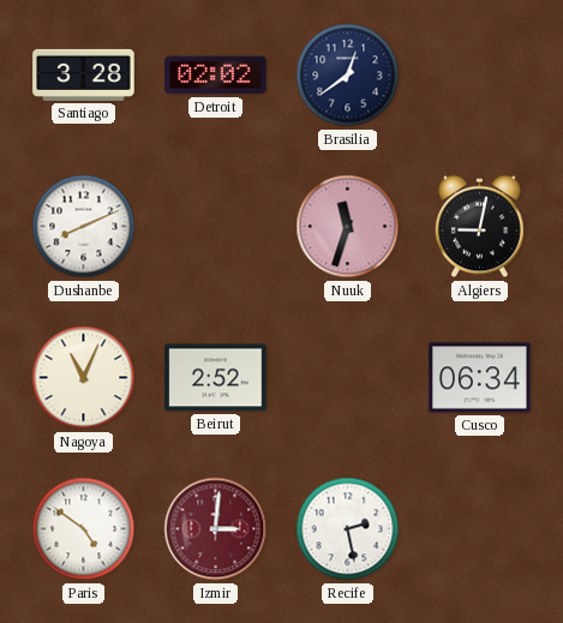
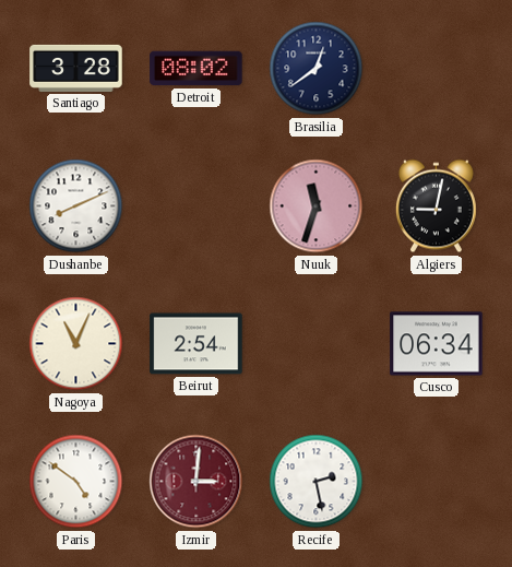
Detroit: 02:02 -> 08:02
Beirut: 2:52 -> 2:54
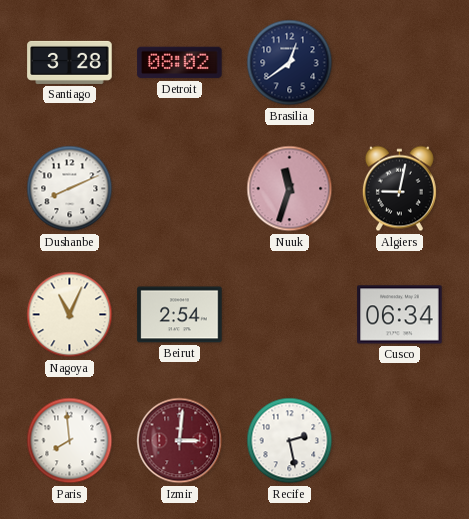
Paris: 4:51 -> 7:59
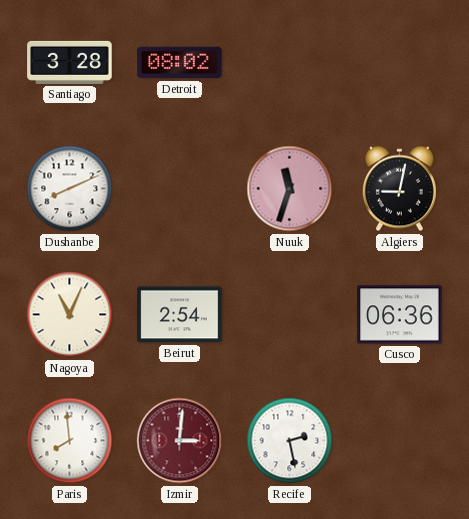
Brasilia: 12:39 -> none
Cusco: 06:34 -> 06:36
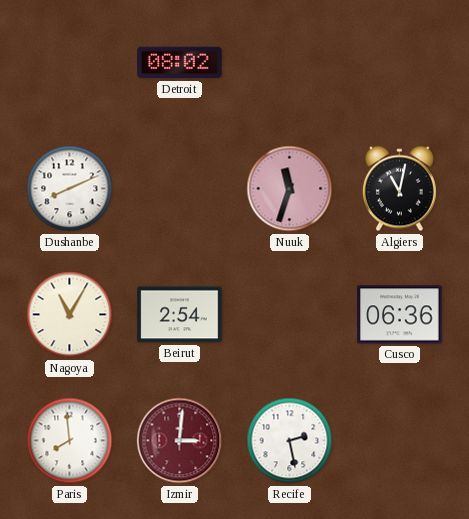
Santiago: 3:28 -> none
Algiers: 9:02 -> 11:02
Nagoya: 11:04 -> 11:05
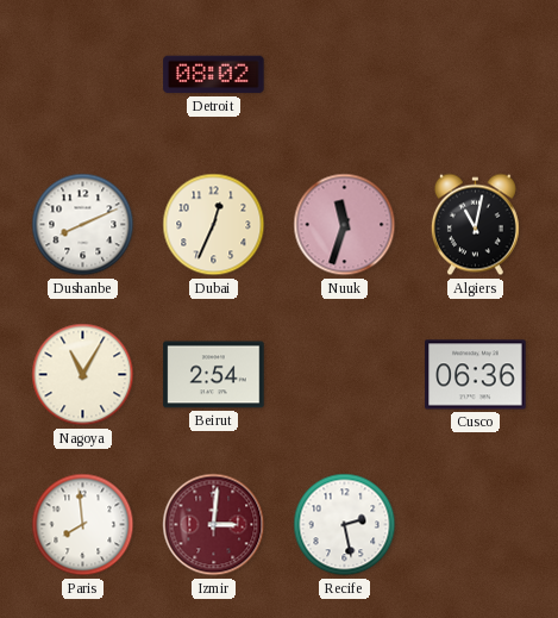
Dubai: none -> 12:34
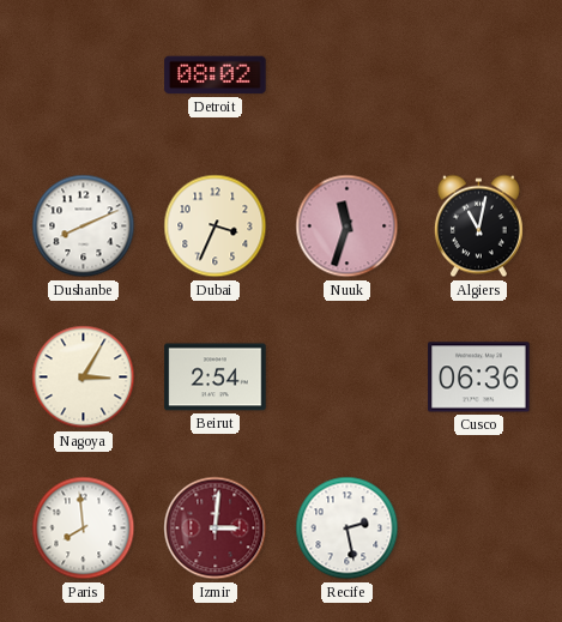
Dubai: 12:34 -> 3:34
Nagoya: 11:05 -> 3:05
